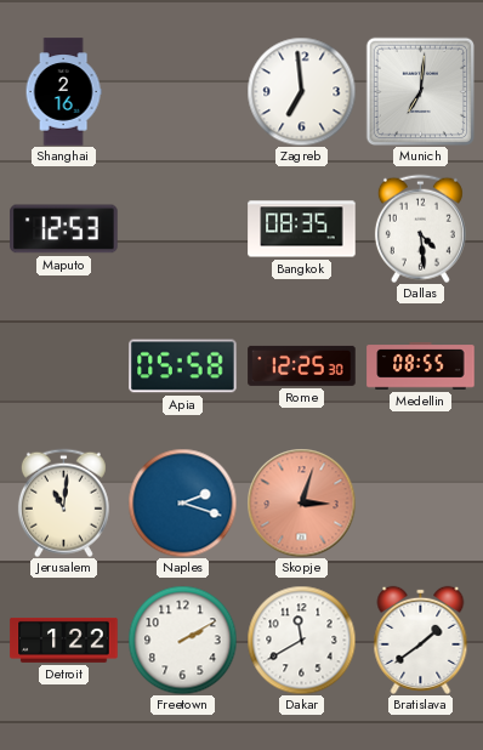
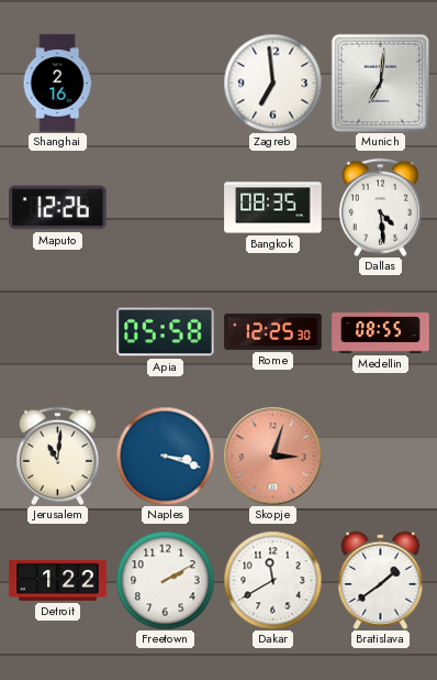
Maputo: 12:53 -> 12:26
Naples: 2:18 -> 3:18
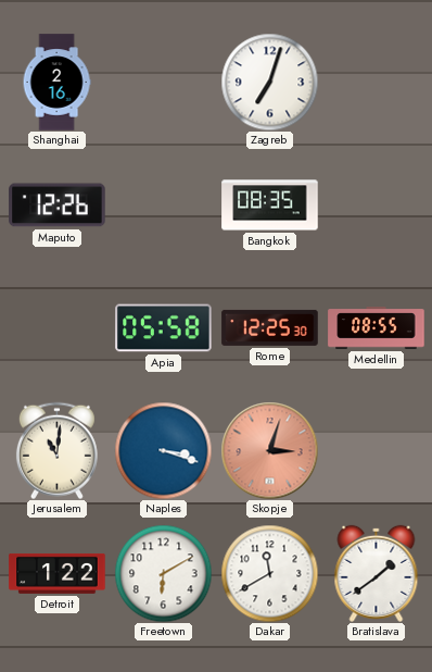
Zagreb: 6:59 -> 7:03
Munich: 7:01 -> none
Dallas: 4:29 -> none
Freetown: 2:10 -> 6:10
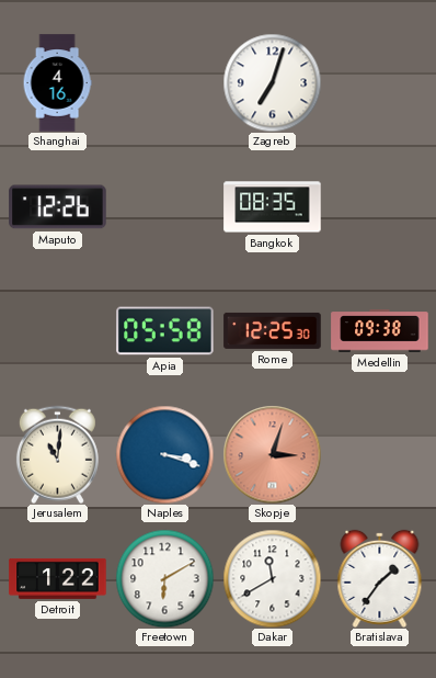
Shanghai: 2:16 -> 4:16
Medellin: 08:55 -> 09:38
Bratislava: 1:39 -> 1:36
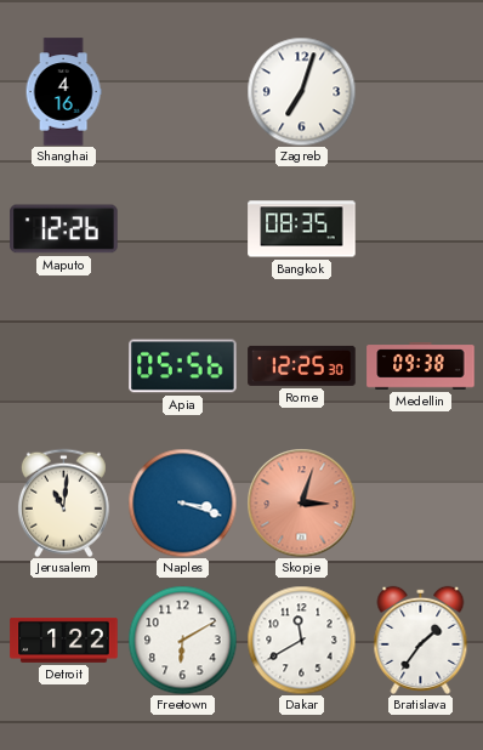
Apia: 05:58 -> 05:56
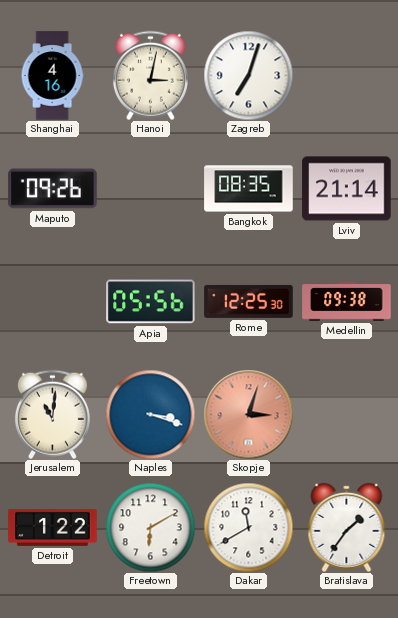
Hanoi: none -> 3:02
Maputo: 12:26 -> 09:26
Lviv: none -> 21:14
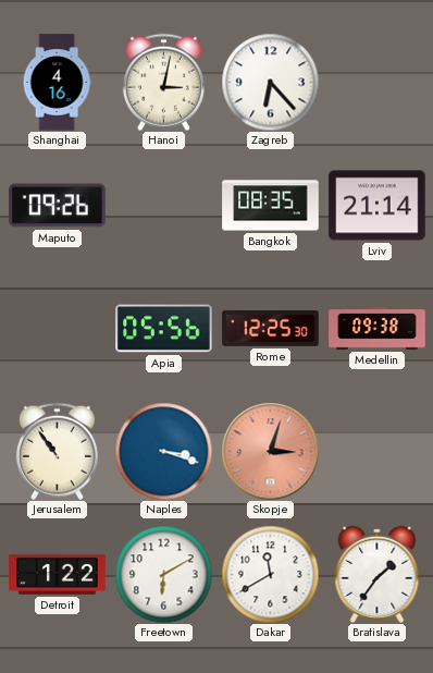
Zagreb: 7:03 -> 6:23
Jerusalem: 11:01 -> 10:54
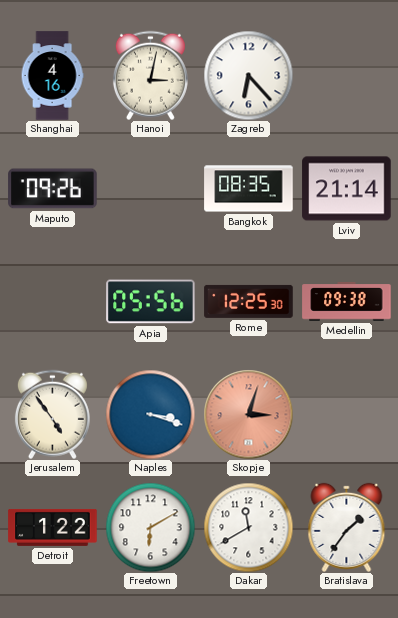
Jerusalem: 10:54 -> 4:54
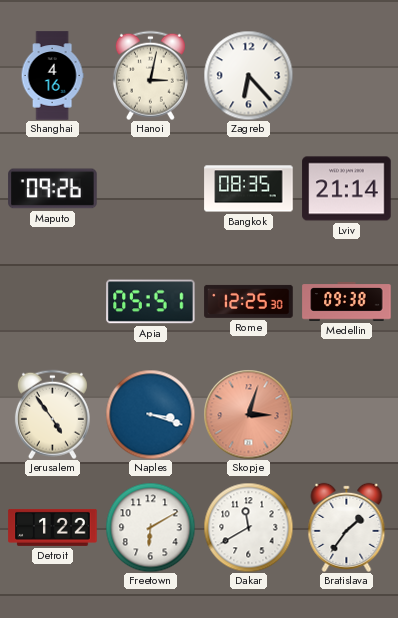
Apia: 05:56 -> 05:51
